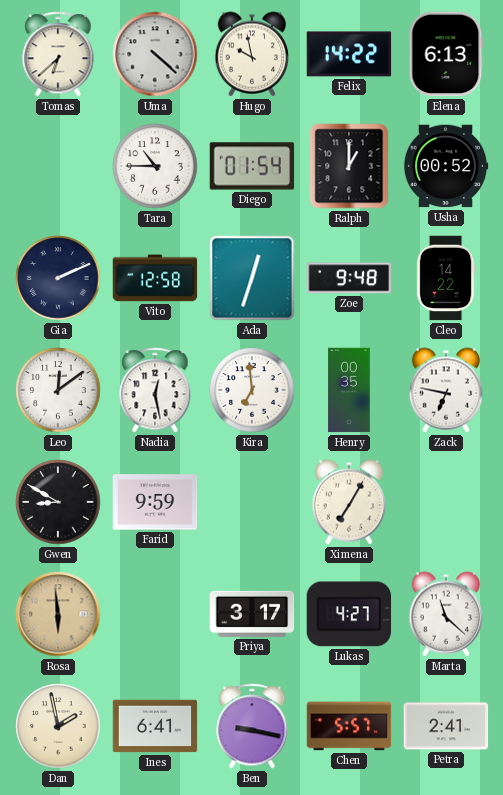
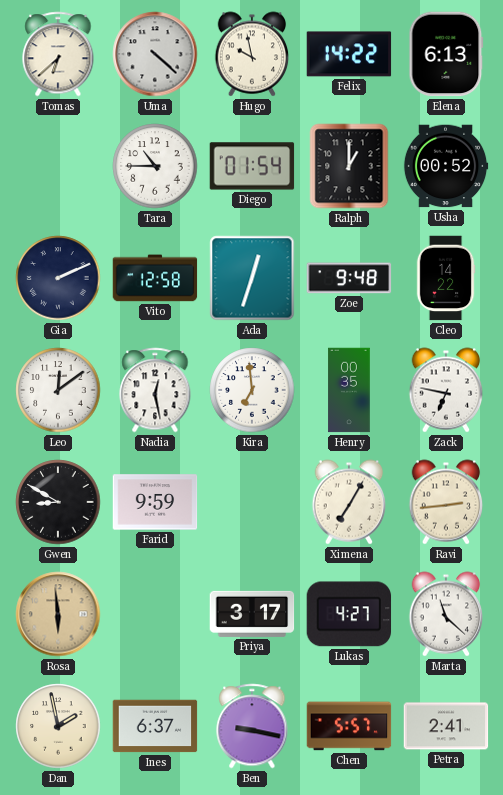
Ravi: none -> 2:44
Ines: 6:41 -> 6:37
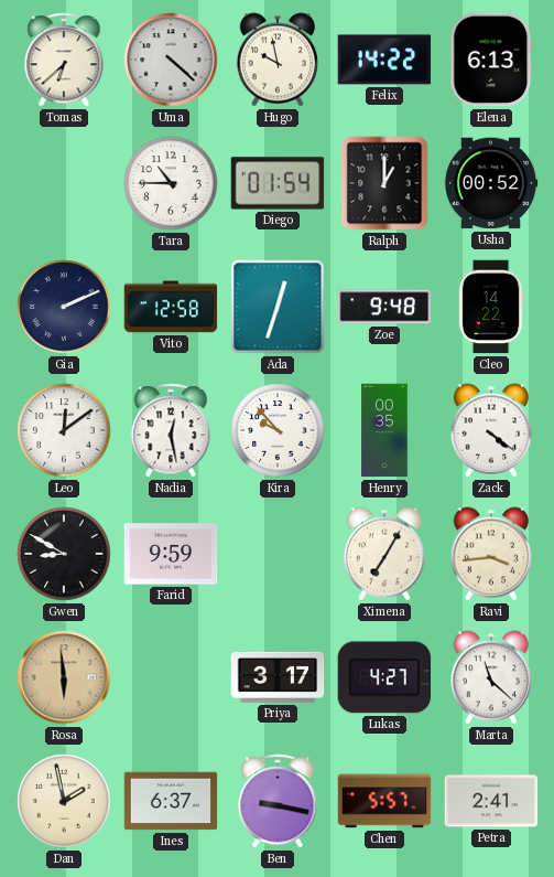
Kira: 6:59 -> 9:53
Zack: 6:47 -> 4:21
Ravi: 2:44 -> 3:44
